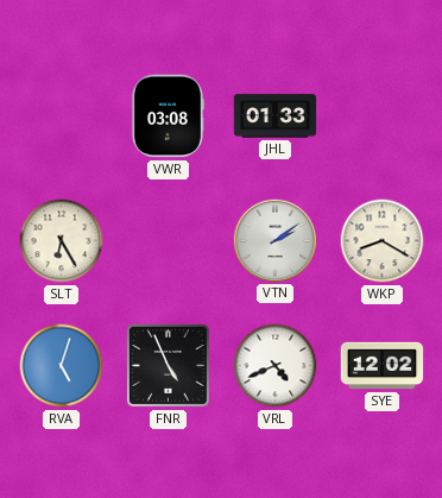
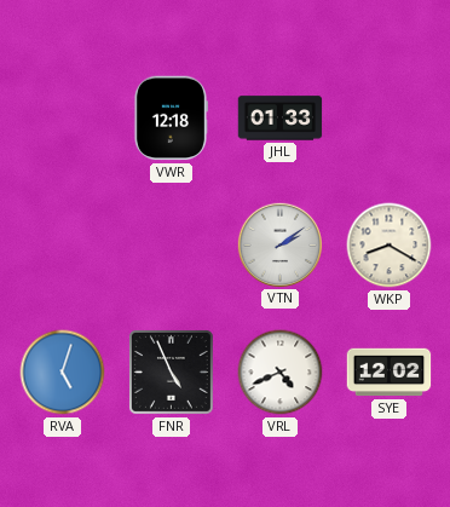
VWR: 03:08 -> 12:18
SLT: 6:25 -> none
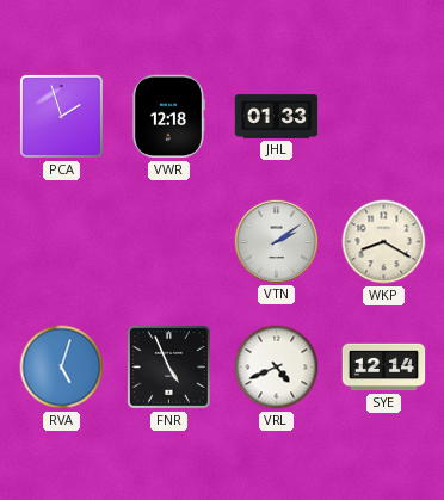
PCA: none -> 1:57
SYE: 12:02 -> 12:14
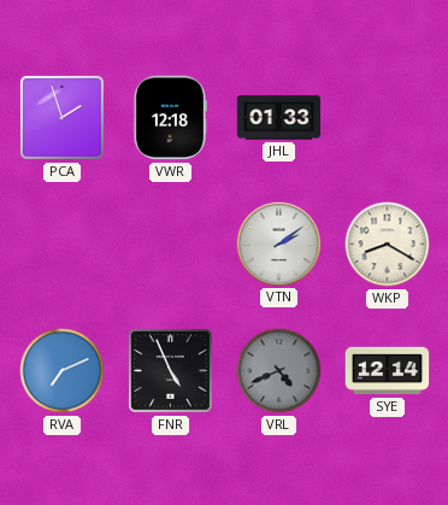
RVA: 5:03 -> 7:11
VRL dial: white -> grey
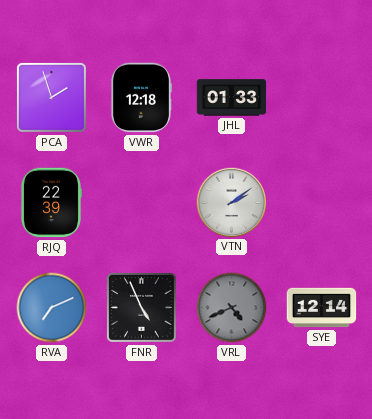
RJQ: none -> 22:39
WKP: 8:20 -> none
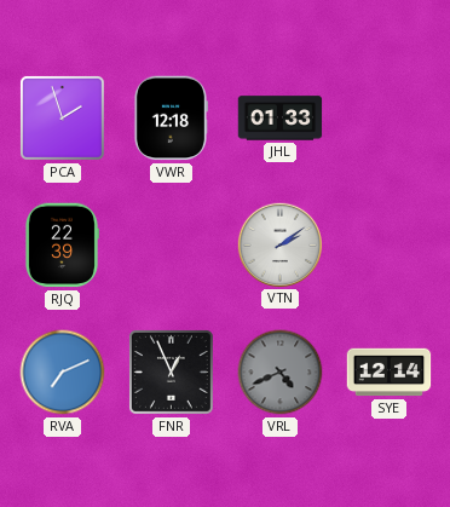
FNR: 4:56 -> 12:56
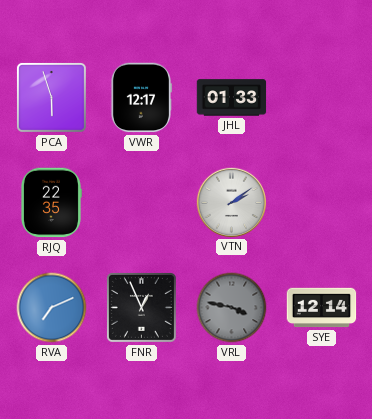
PCA: 1:57 -> 5:57
VWR: 12:18 -> 12:17
RJQ: 22:39 -> 22:35
VRL: 4:41 -> 3:47
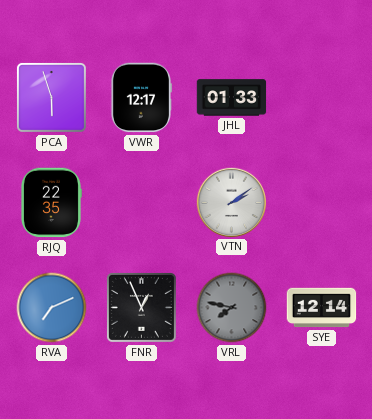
VRL: 3:47 -> 7:47
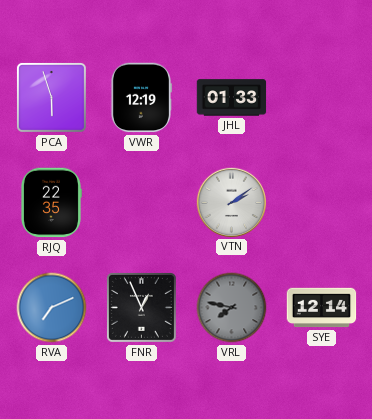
VWR: 12:17 -> 12:19
